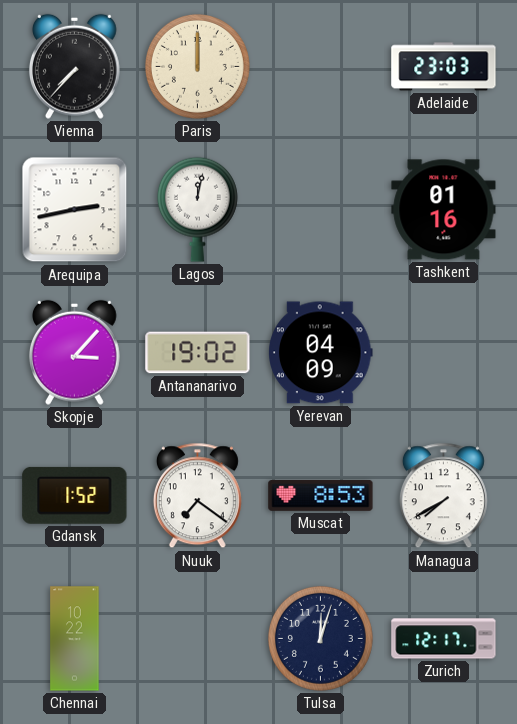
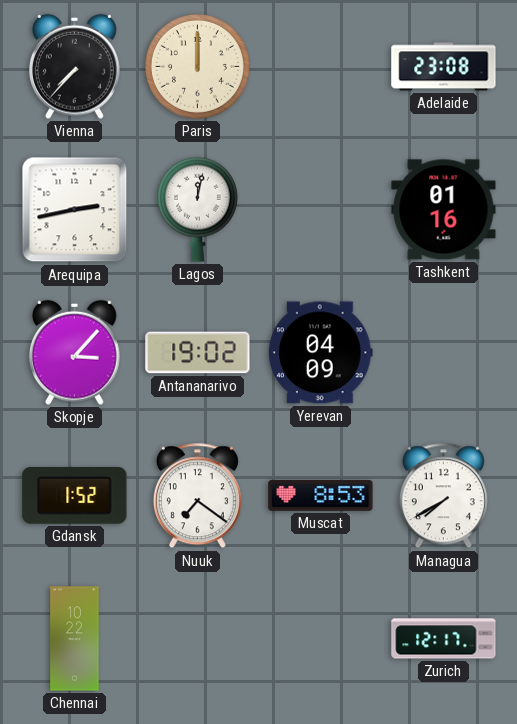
Adelaide: 23:03 -> 23:08
Tulsa: 12:03 -> none
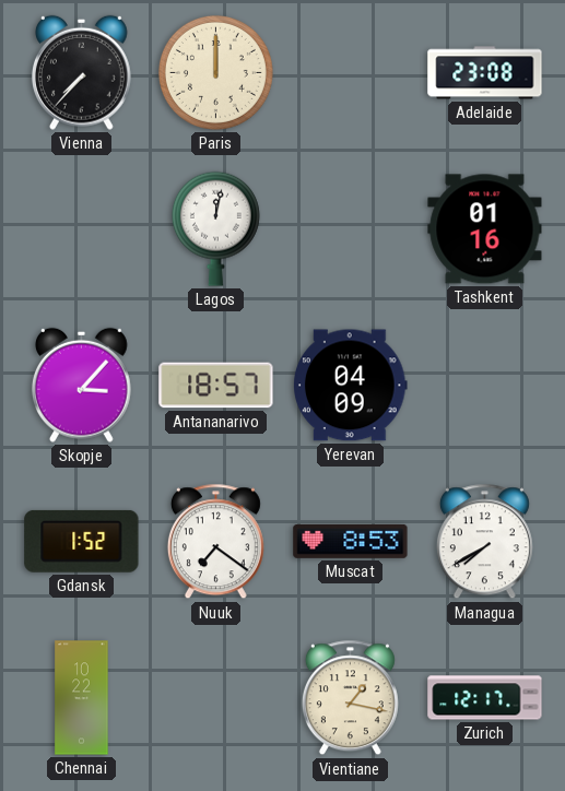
Arequipa: 2:43 -> none
Antananarivo: 19:02 -> 18:57
Vientiane: none -> 1:17
